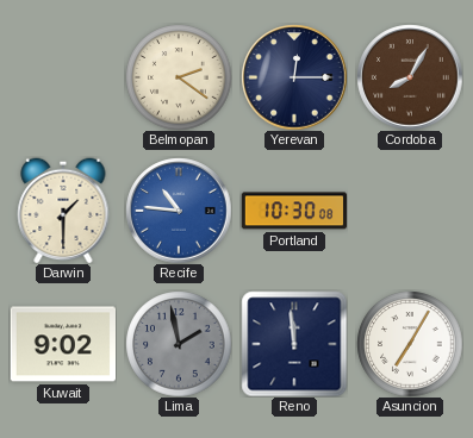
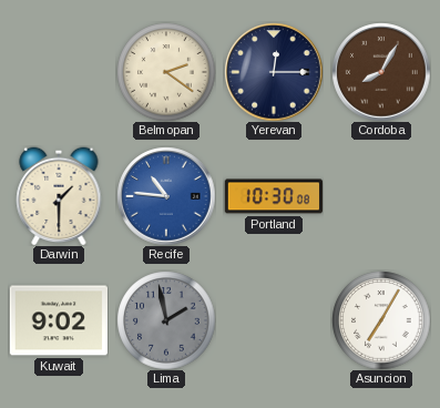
Reno: 11:59 -> none
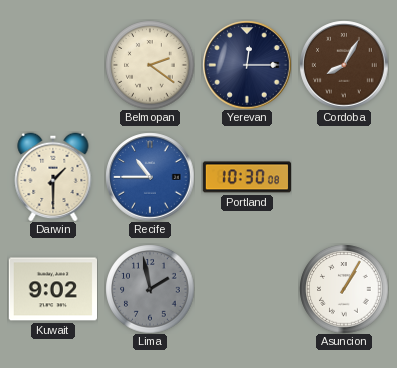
Recife: 10:46 -> 10:45
Asuncion: 7:05 -> 1:05
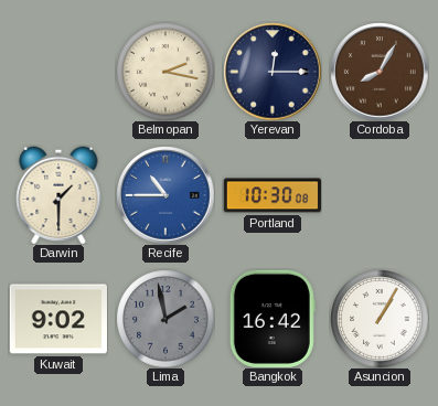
Belmopan: 2:21 -> 2:17
Bangkok: none -> 16:42
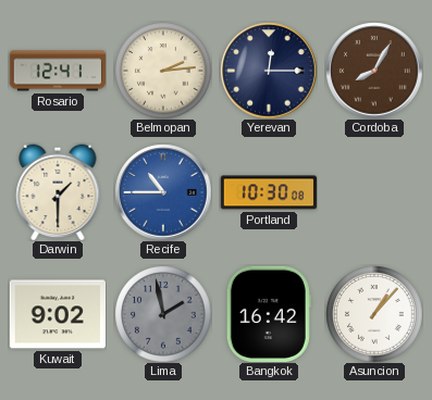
Rosario: none -> 12:41
Belmopan: 2:17 -> 2:14
Asuncion: 1:05 -> 1:07
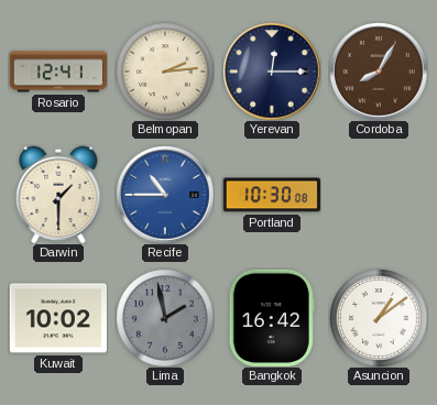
Kuwait: 9:02 -> 10:02
Asuncion: 1:07 -> 1:09
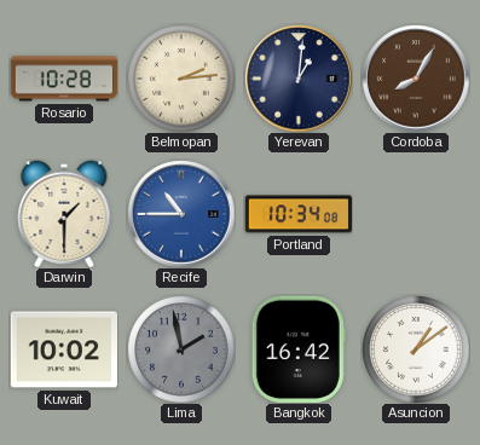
Rosario: 12:41 -> 10:28
Yerevan: 12:15 -> 1:01
Portland: 10:30 -> 10:34
